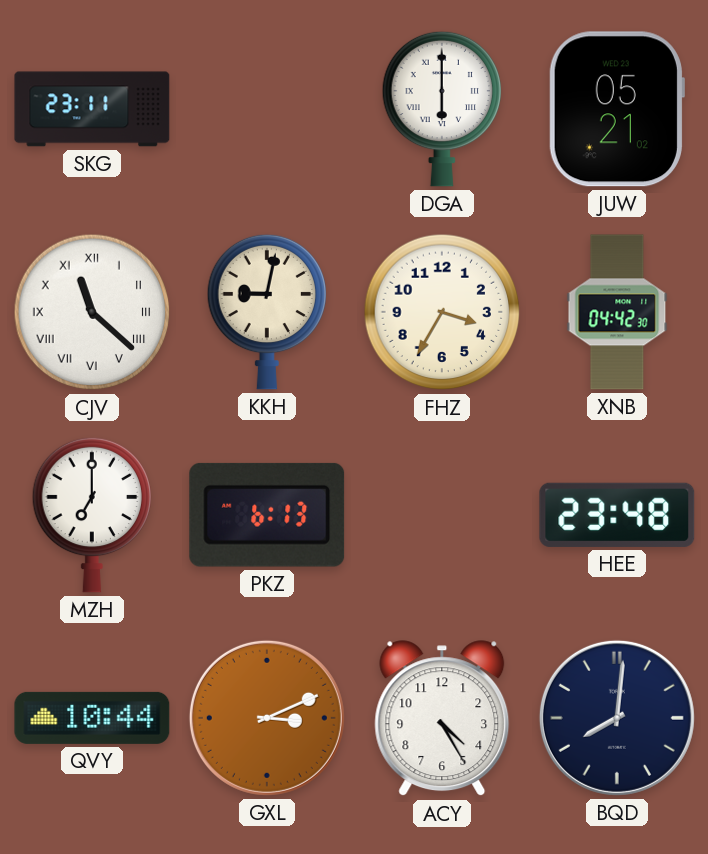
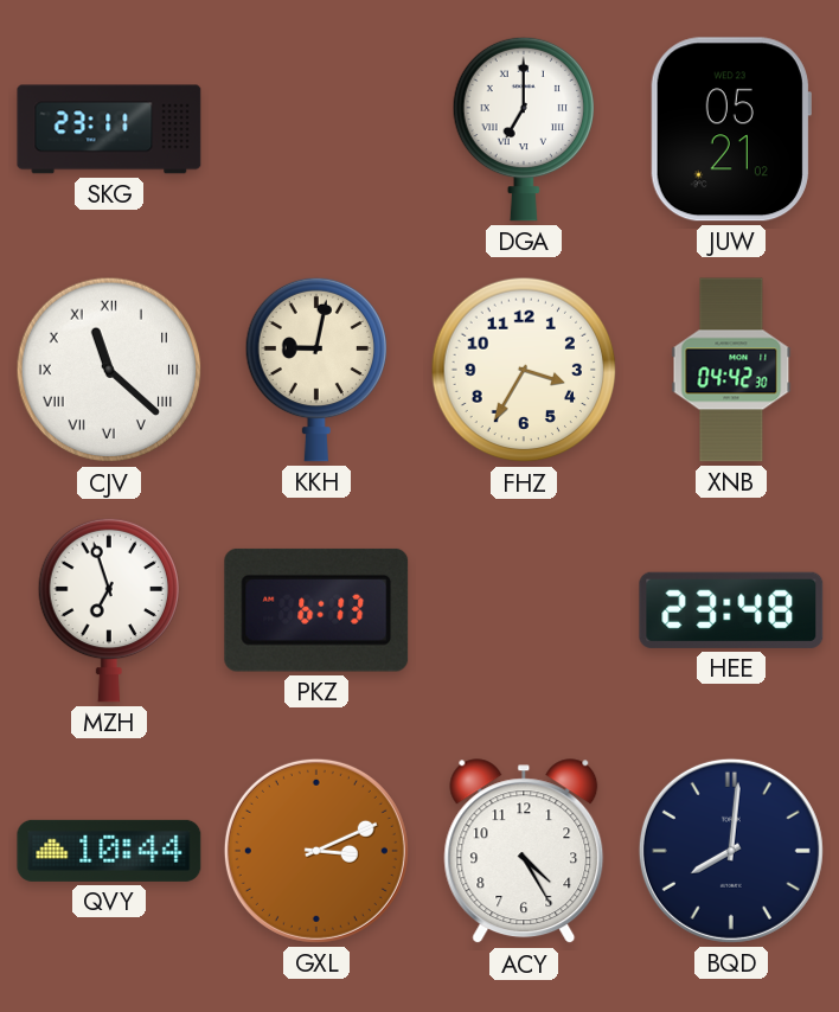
DGA: 6:00 -> 7:00
MZH: 7:00 -> 6:57
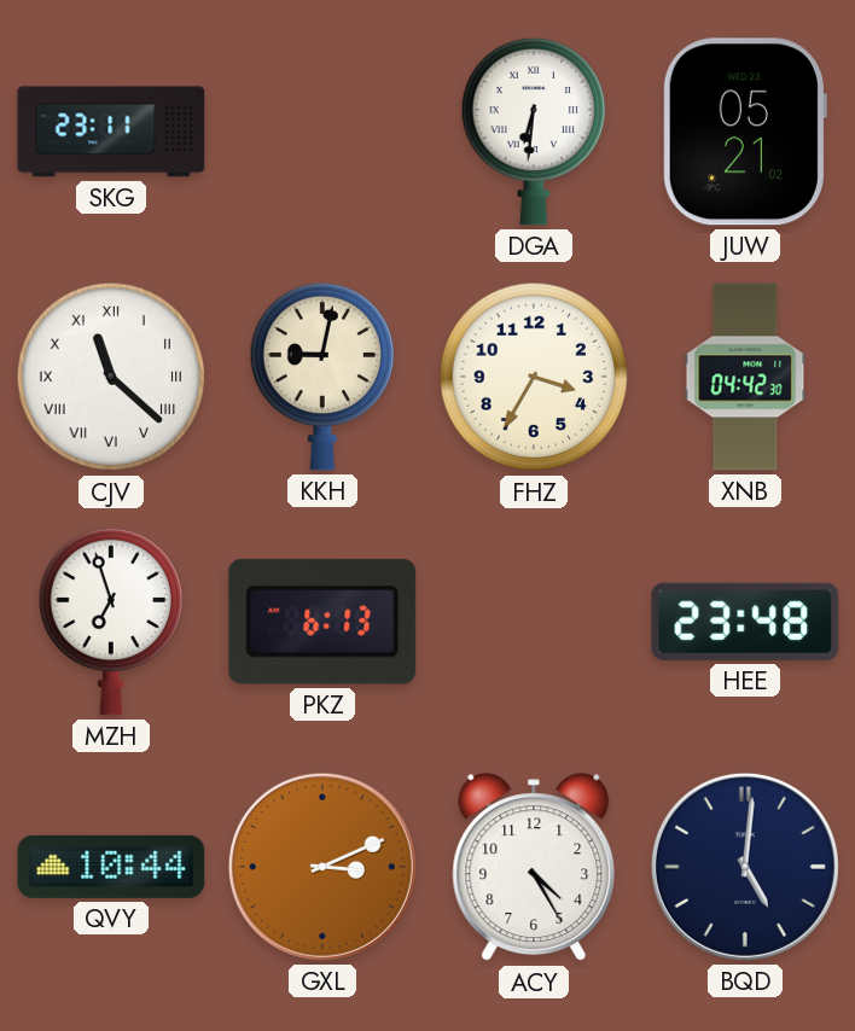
DGA: 7:00 -> 6:31
BQD: 8:01 -> 5:01
